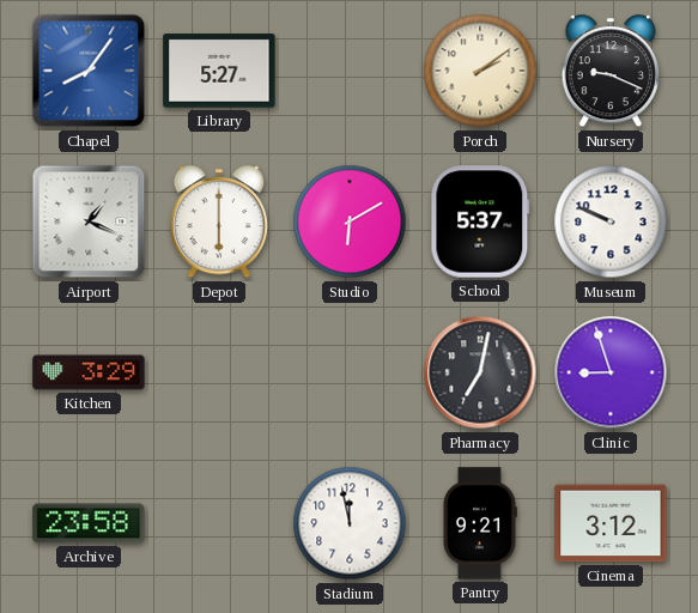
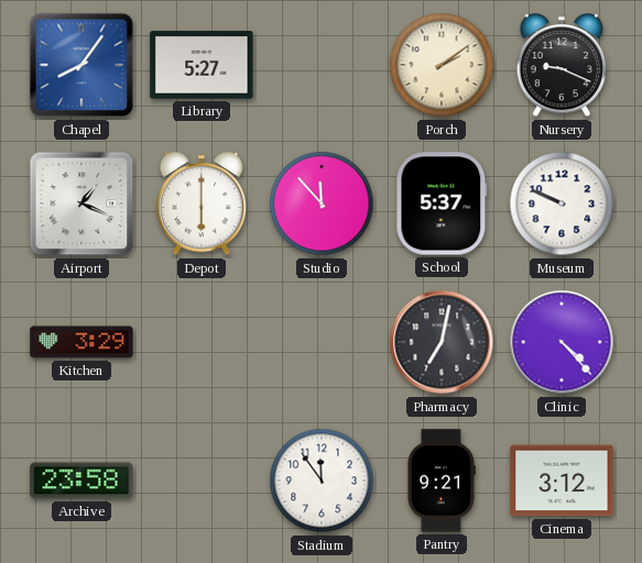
Studio: 6:10 -> 11:53
Clinic: 8:57 -> 4:23
Stadium: 11:58 -> 11:54
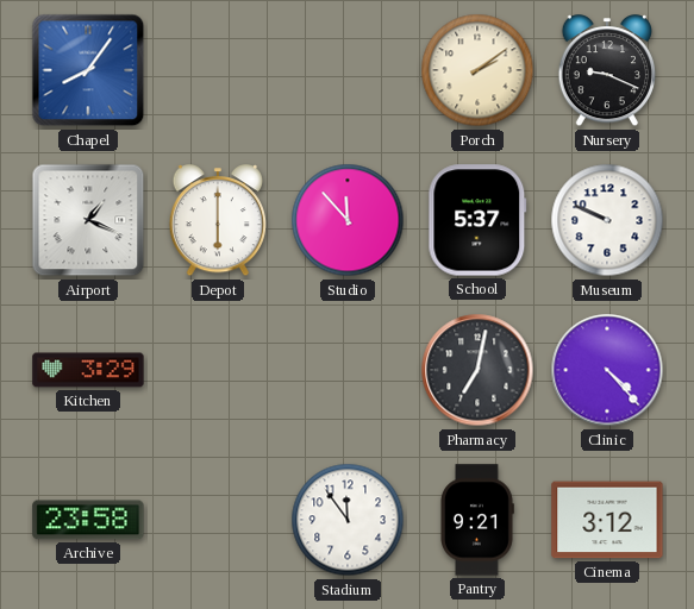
Library: 5:27 -> none
